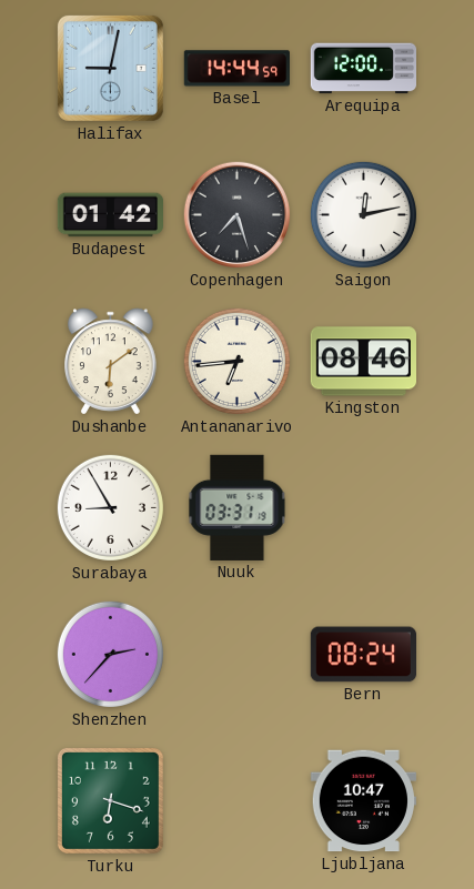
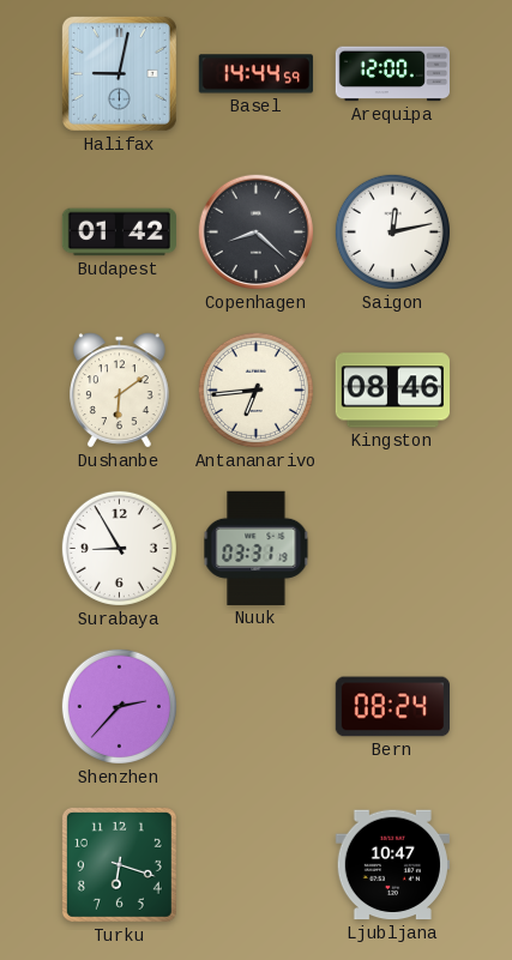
Copenhagen: 7:27 -> 8:22
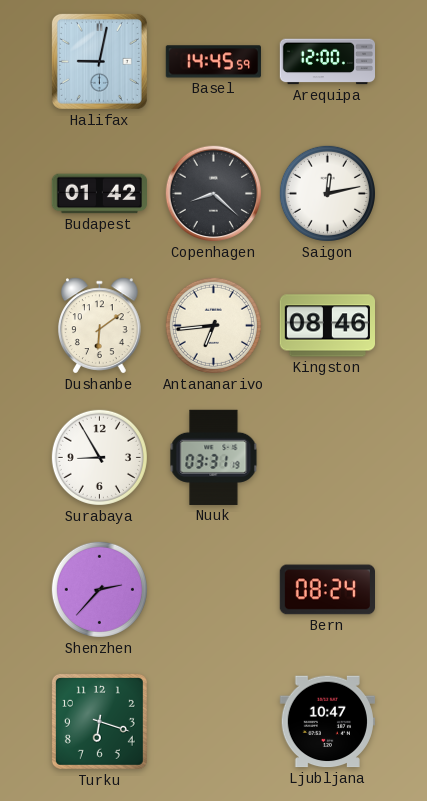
Basel: 14:44 -> 14:45
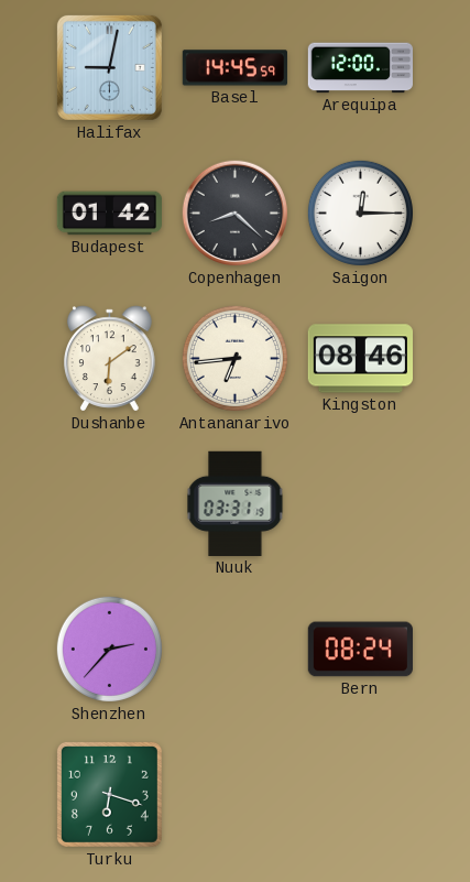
Saigon: 12:13 -> 12:15
Surabaya: 8:55 -> none
Ljubljana: 10:47 -> none
